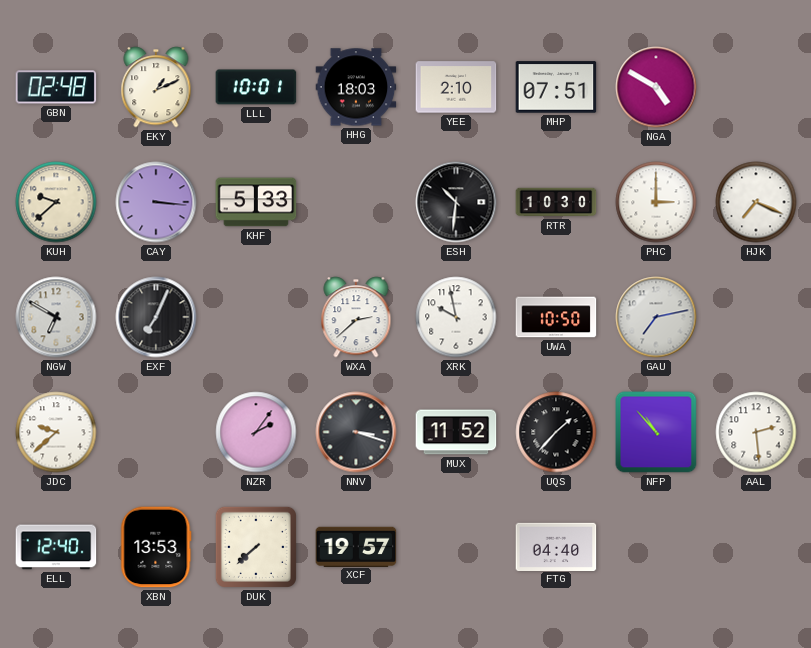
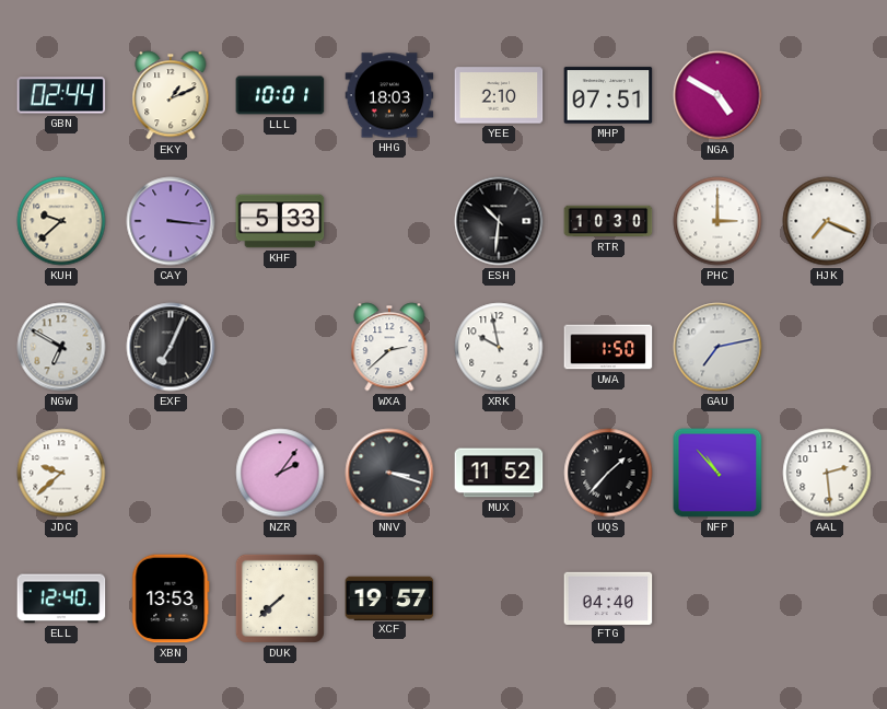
GBN: 02:48 -> 02:44
UWA: 10:50 -> 1:50
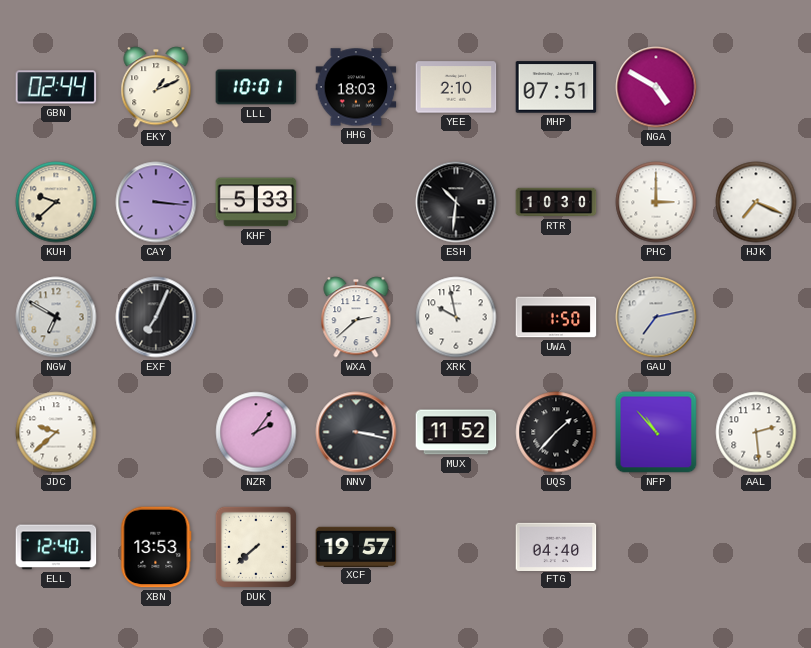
NNV: 3:18 -> 3:17
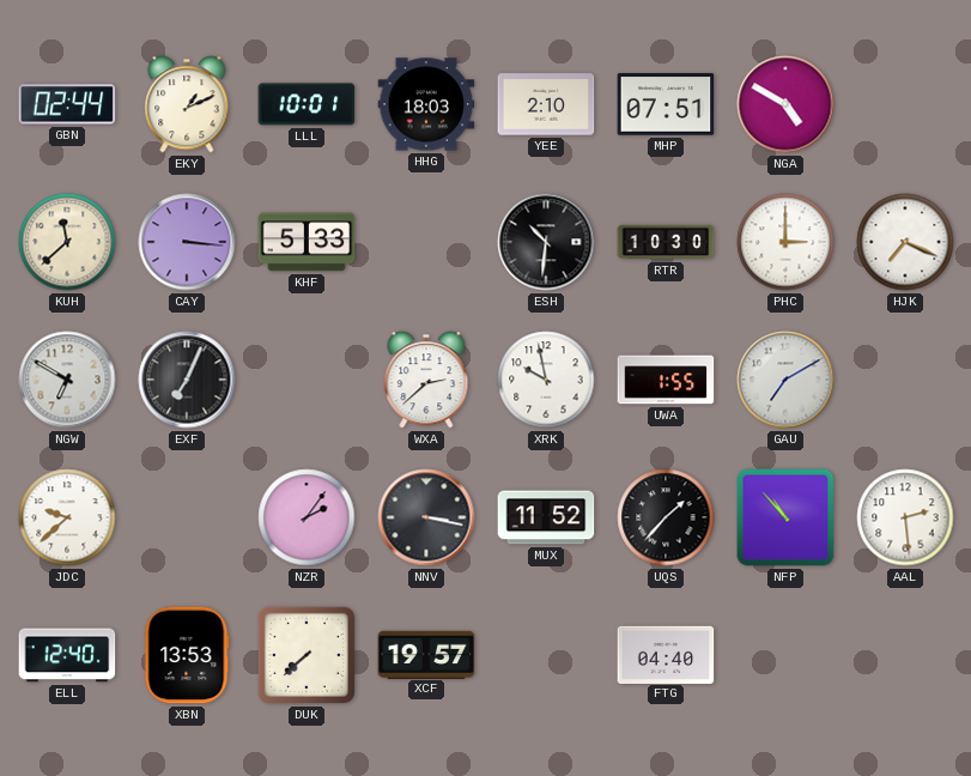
KUH: 9:38 -> 11:38
UWA: 1:50 -> 1:55
GAU: 7:13 -> 7:10
